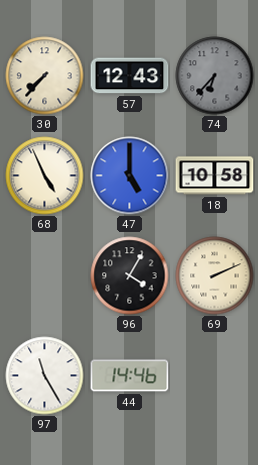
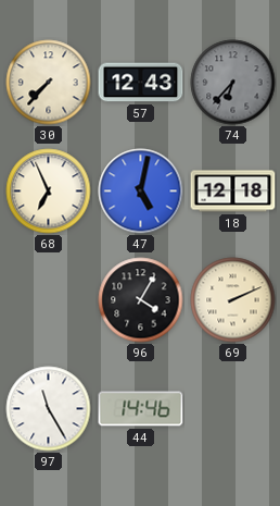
68: 4:56 -> 6:56
47: 5:00 -> 5:02
18: 10:58 -> 12:18
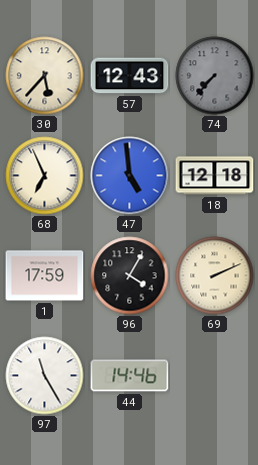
30: 7:37 -> 5:37
74: 6:37 -> 7:37
47: 5:02 -> 4:59
1: none -> 17:59
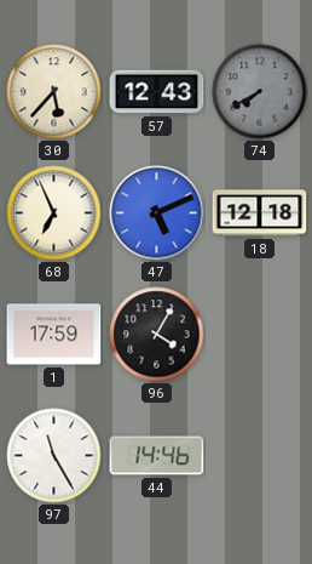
74: 7:37 -> 7:40
47: 4:59 -> 5:11
69: 2:11 -> none
